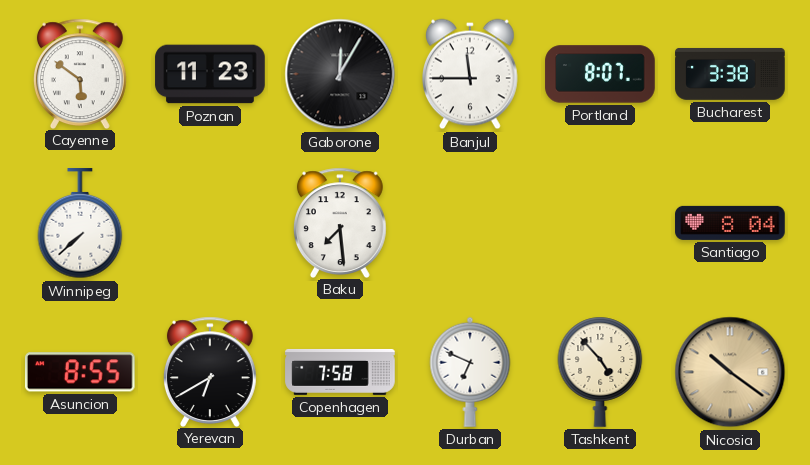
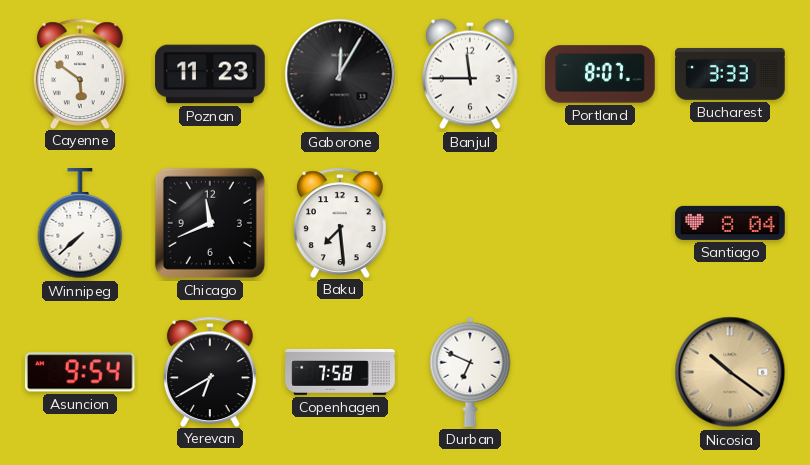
Bucharest: 3:38 -> 3:33
Chicago: none -> 11:41
Asuncion: 8:55 -> 9:54
Tashkent: 4:53 -> none
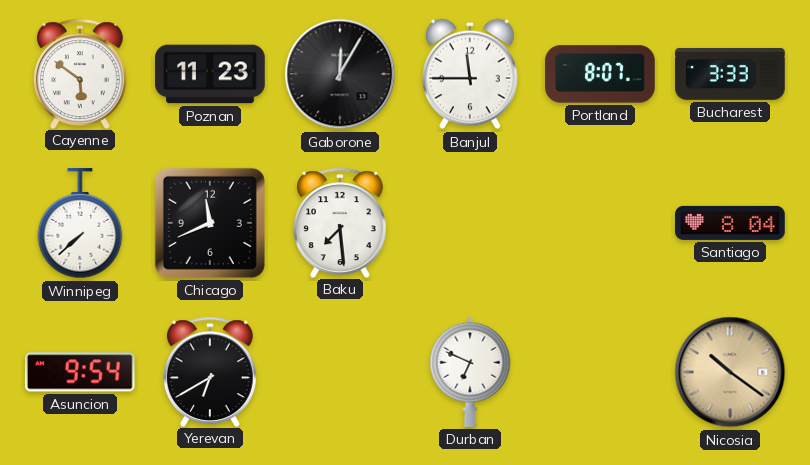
Copenhagen: 7:58 -> none
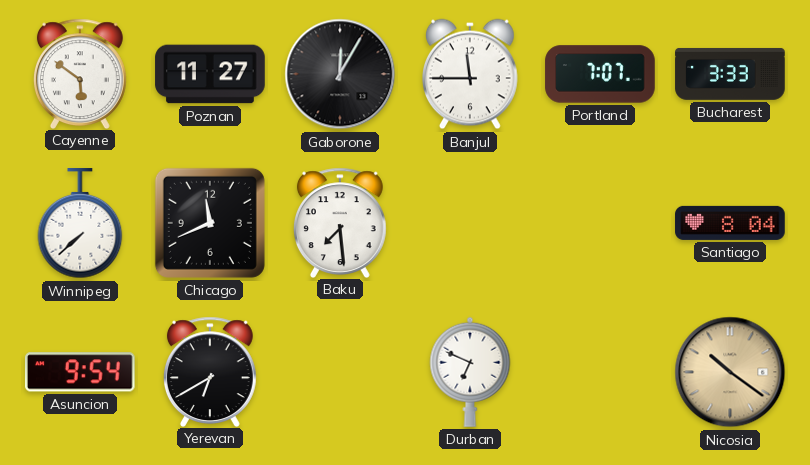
Poznan: 11:23 -> 11:27
Portland: 8:07 -> 7:07
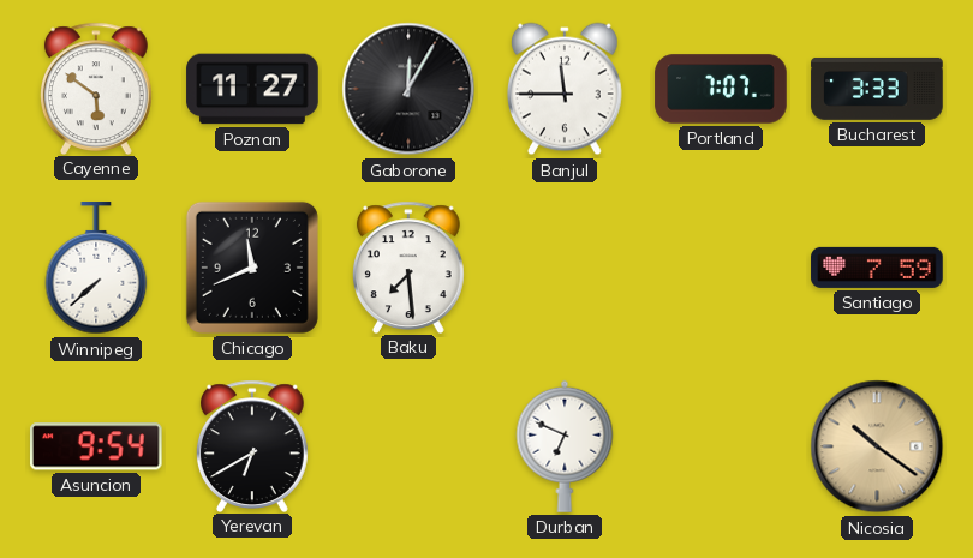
Santiago: 8:04 -> 7:59
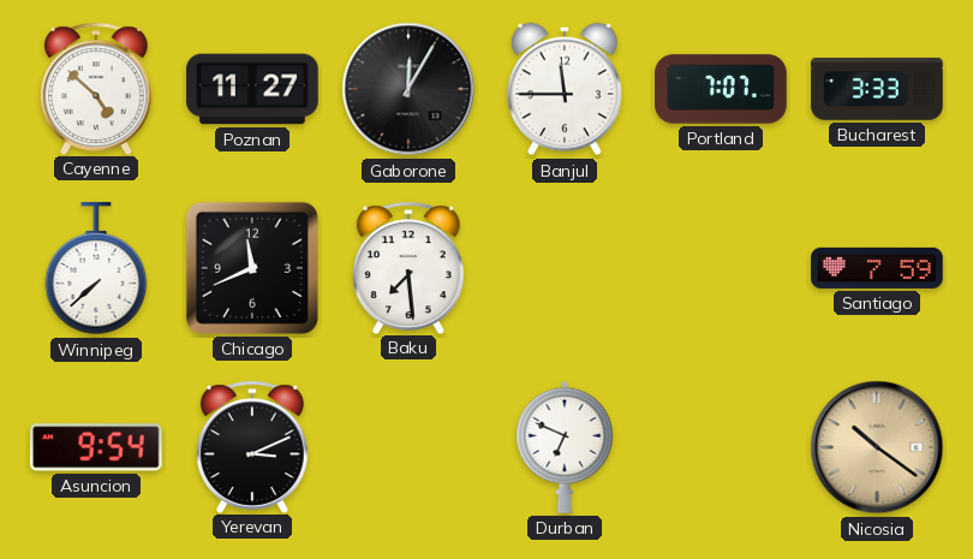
Cayenne: 5:51 -> 4:52
Yerevan: 6:40 -> 3:11
